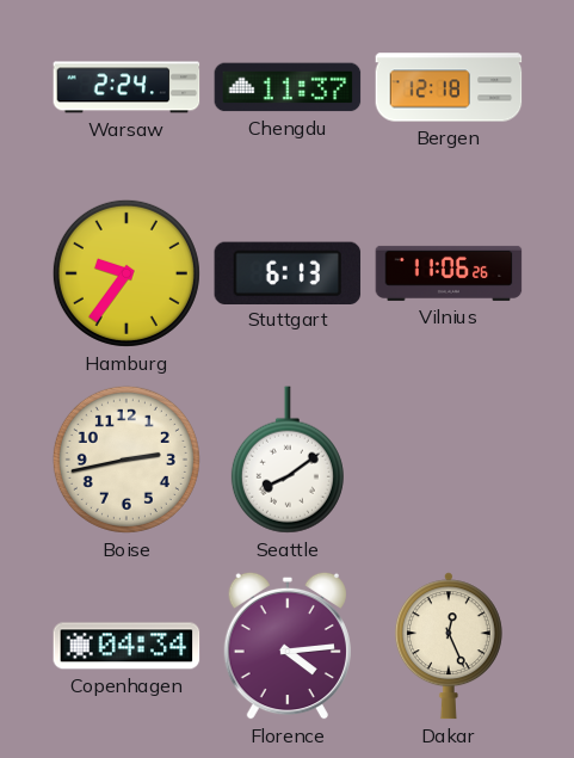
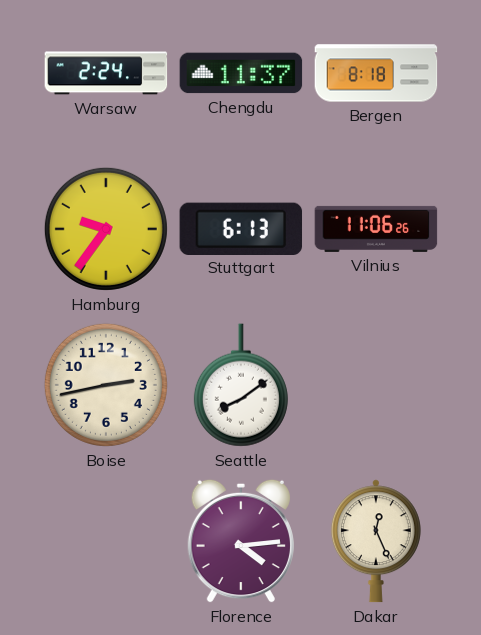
Bergen: 12:18 -> 8:18
Copenhagen: 04:34 -> none
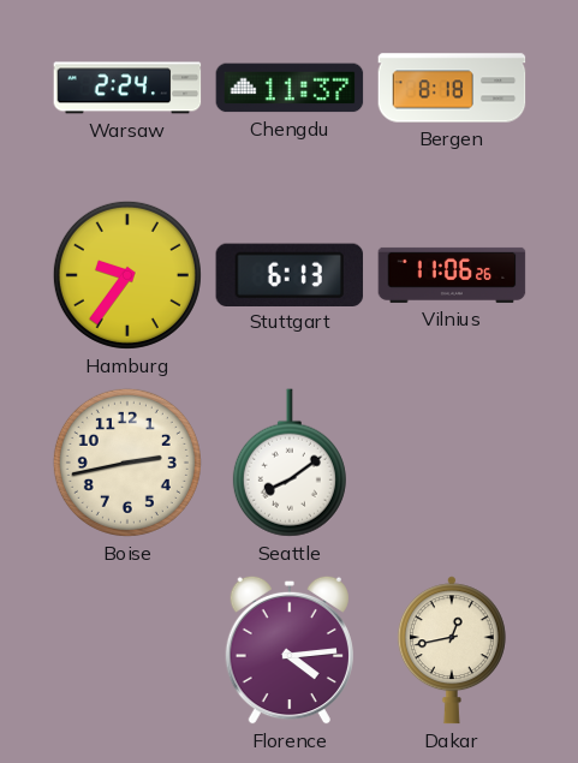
Dakar: 12:26 -> 12:43
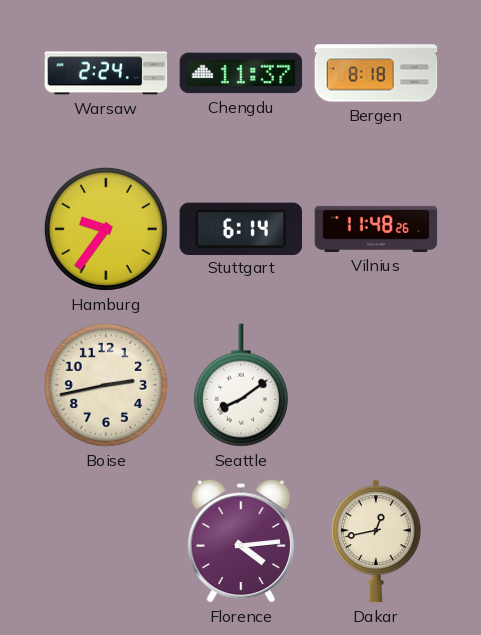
Stuttgart: 6:13 -> 6:14
Vilnius: 11:06 -> 11:48
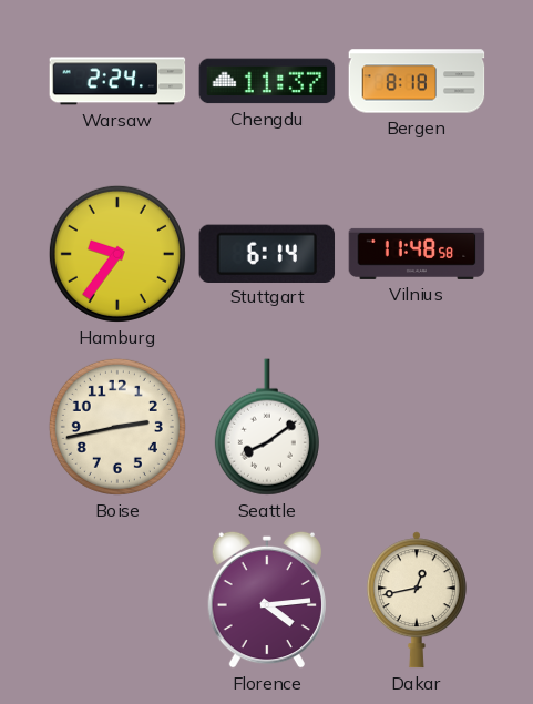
Vilnius: 11:48:26 -> 11:48:58
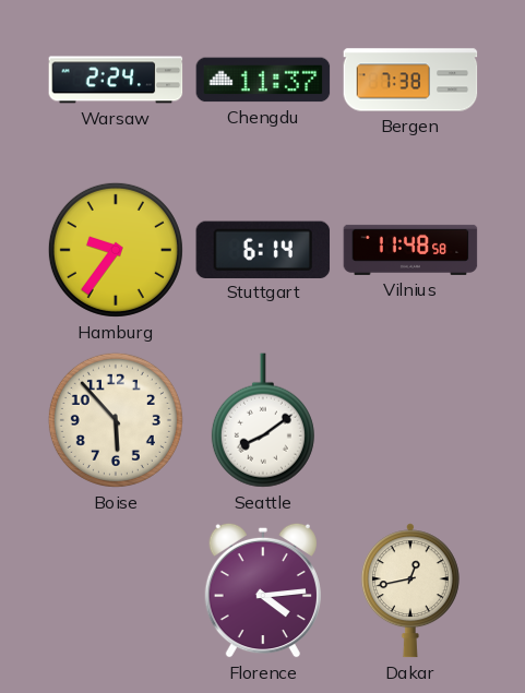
Bergen: 8:18 -> 7:38
Boise: 2:43 -> 5:53
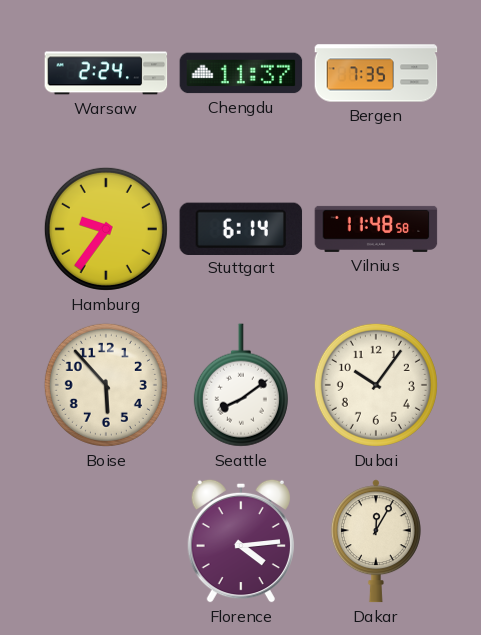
Bergen: 7:38 -> 7:35
Dubai: none -> 10:06
Dakar: 12:43 -> 12:05
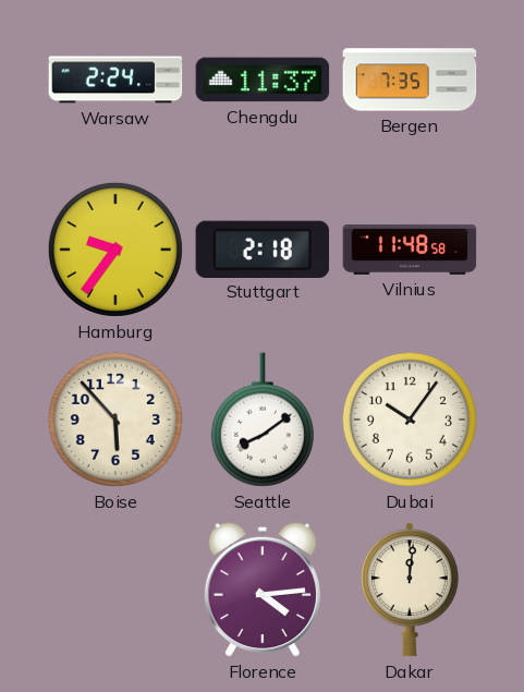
Stuttgart: 6:14 -> 2:18
Dakar: 12:05 -> 12:01
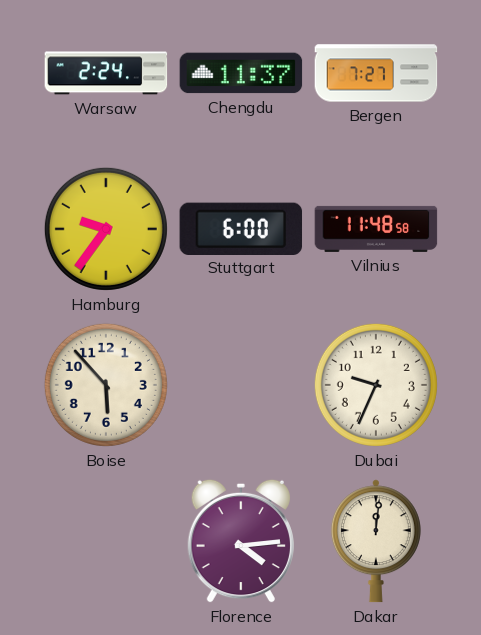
Bergen: 7:35 -> 7:27
Stuttgart: 2:18 -> 6:00
Seattle: 8:09 -> none
Dubai: 10:06 -> 9:34
